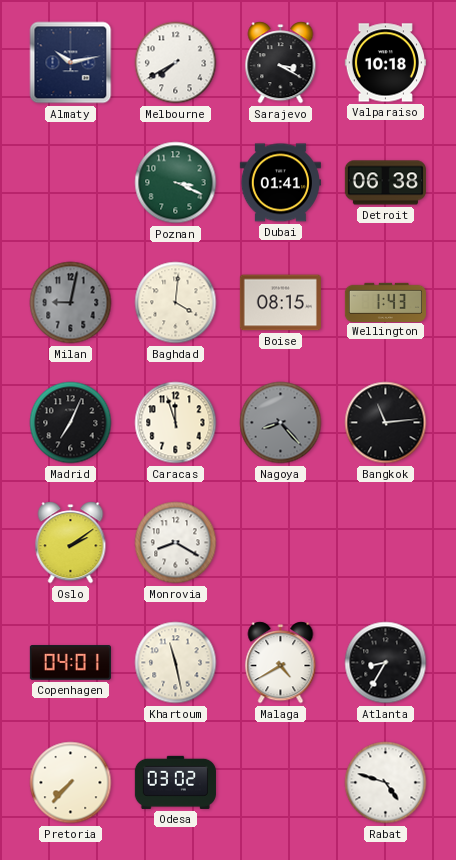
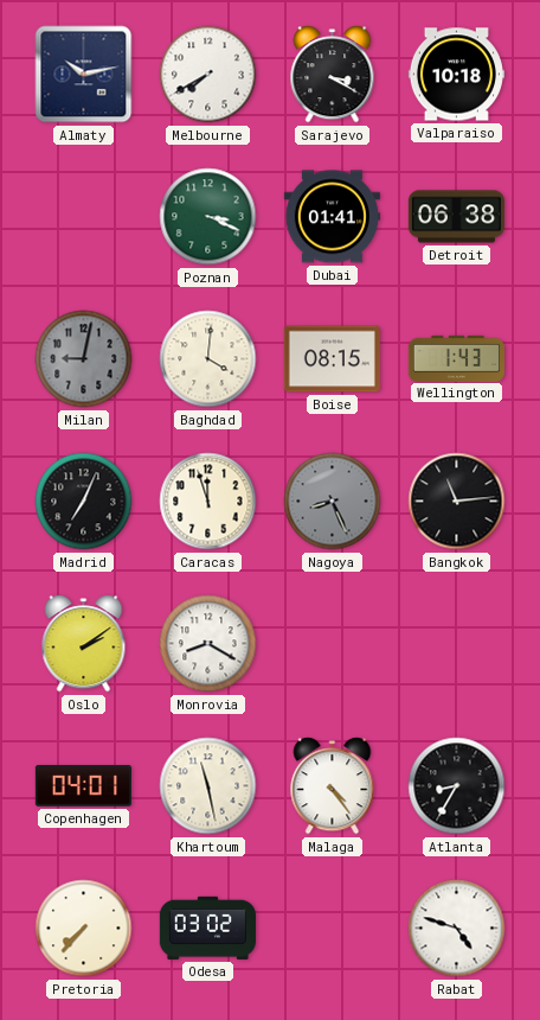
Nagoya: 8:23 -> 8:26
Malaga: 4:40 -> 4:24
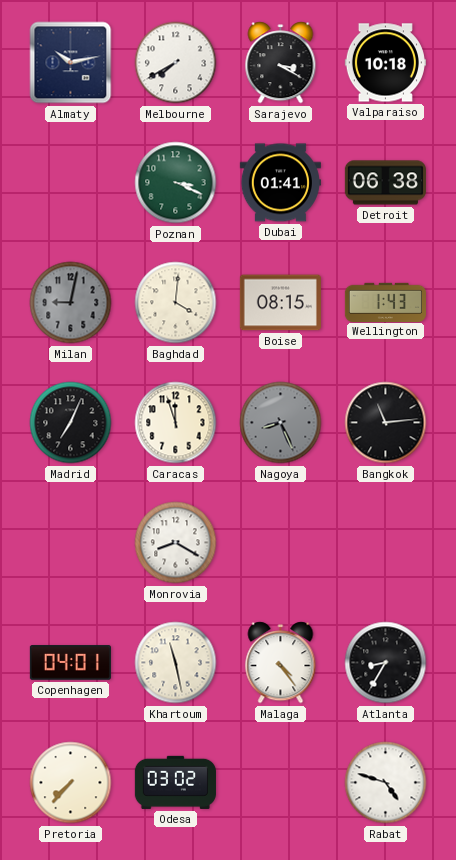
Oslo: 2:09 -> none
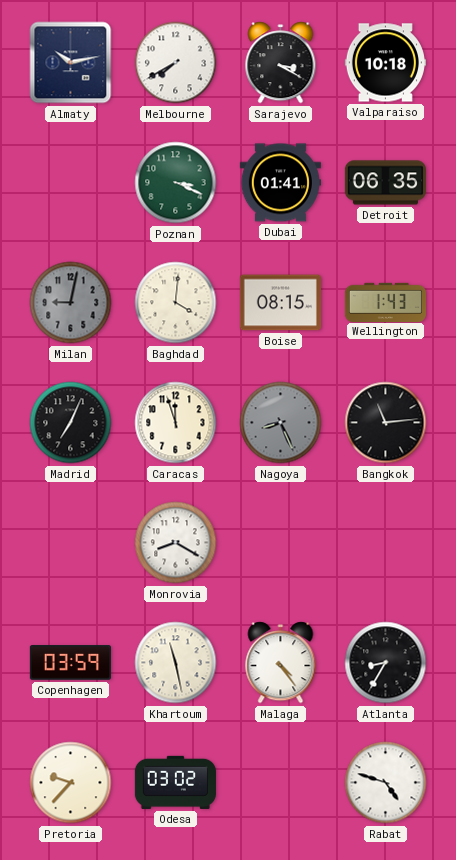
Detroit: 06:38 -> 06:35
Copenhagen: 04:01 -> 03:59
Pretoria: 7:37 -> 9:37
